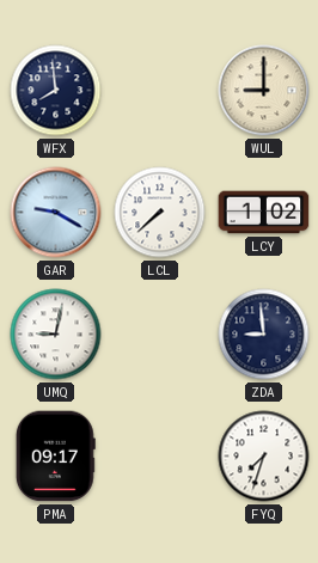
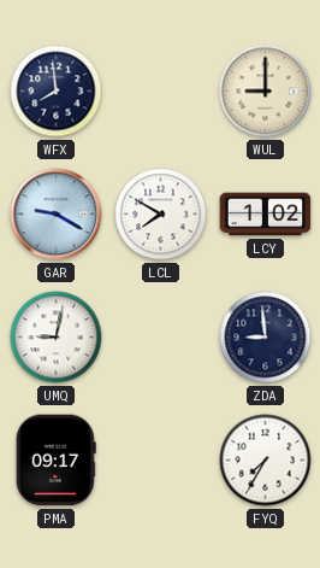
LCL: 7:38 -> 7:50
FYQ: 7:33 -> 7:35
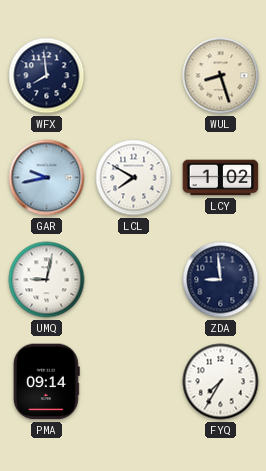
WUL: 9:00 -> 8:27
GAR: 9:20 -> 9:43
PMA: 09:17 -> 09:14
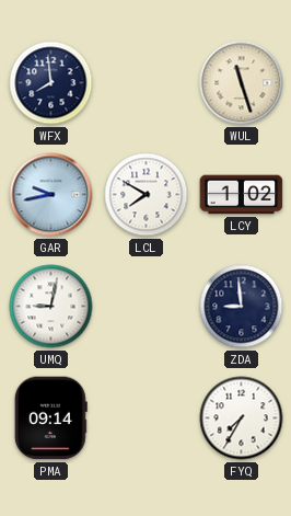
WUL: 8:27 -> 11:27
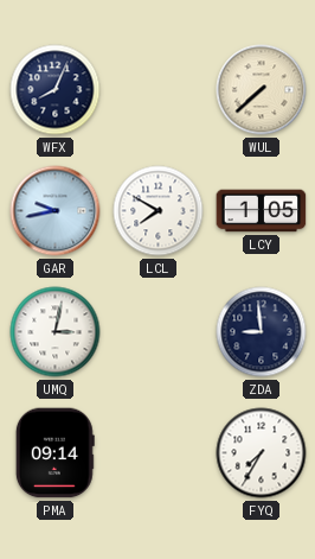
WFX: 7:59 -> 8:04
WUL: 11:27 -> 7:38
LCY: 1:02 -> 1:05
UMQ: 9:02 -> 3:02
